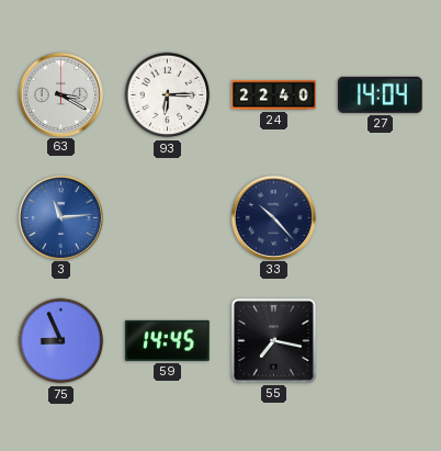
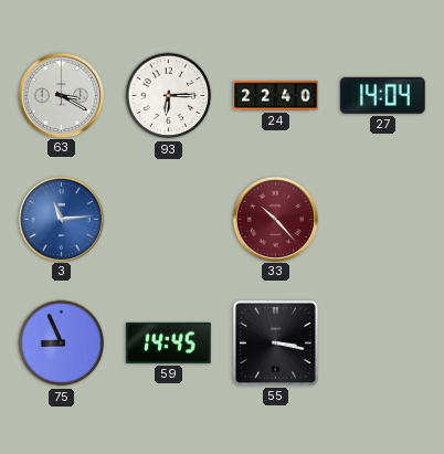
33 dial: navy -> burgundy
55: 7:17 -> 3:17
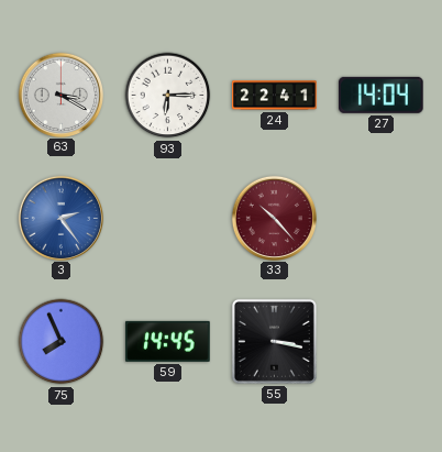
24: 22:40 -> 22:41
3: 11:14 -> 2:24
75: 8:56 -> 7:56
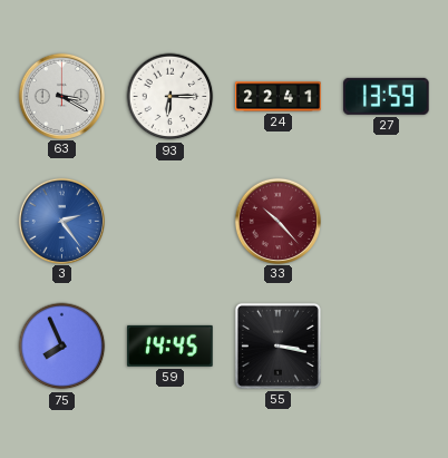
27: 14:04 -> 13:59
